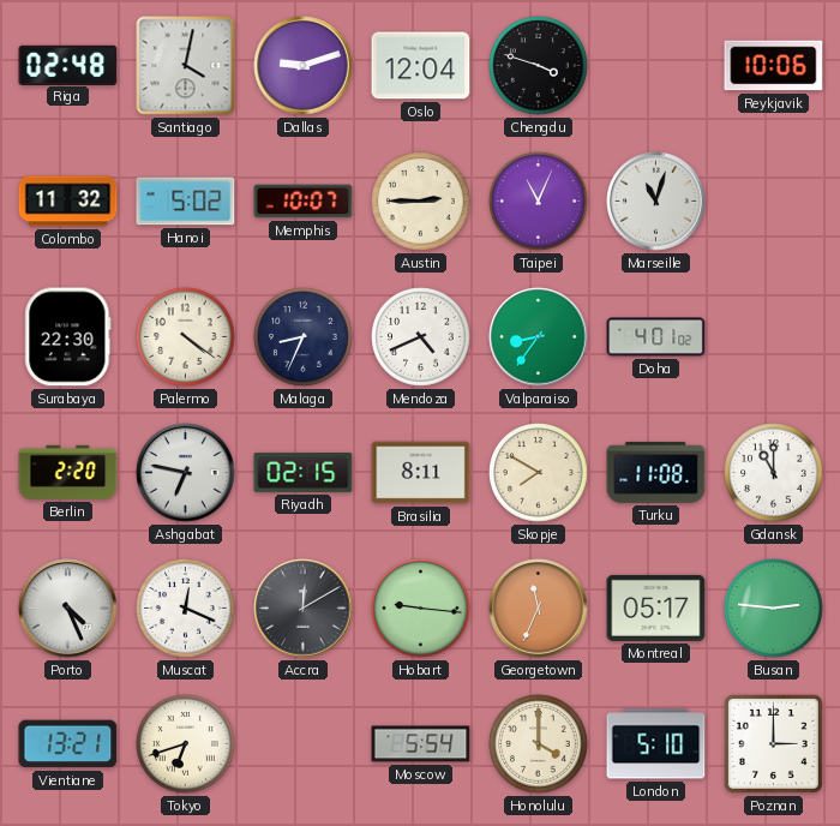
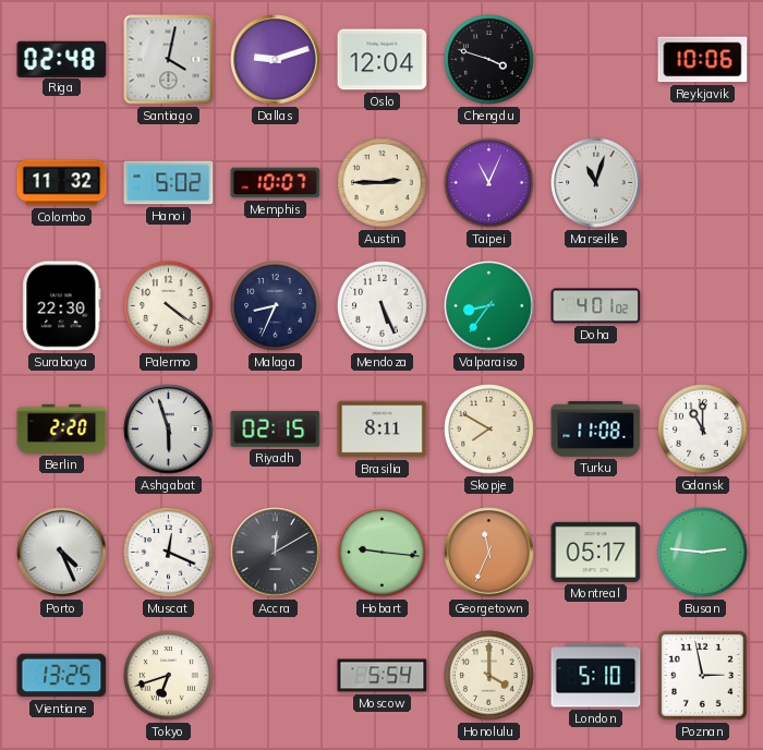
Mendoza: 4:41 -> 5:26
Ashgabat: 6:47 -> 5:57
Vientiane: 13:21 -> 13:25
Poznan: 3:00 -> 2:58
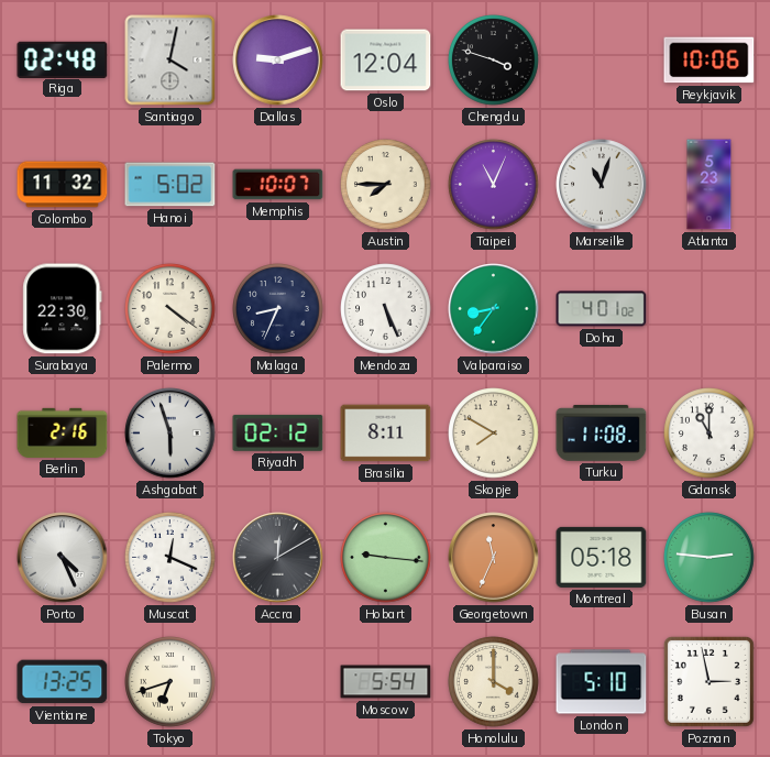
Austin: 2:45 -> 7:45
Atlanta: none -> 5:23
Berlin: 2:20 -> 2:16
Riyadh: 02:15 -> 02:12
Montreal: 05:17 -> 05:18
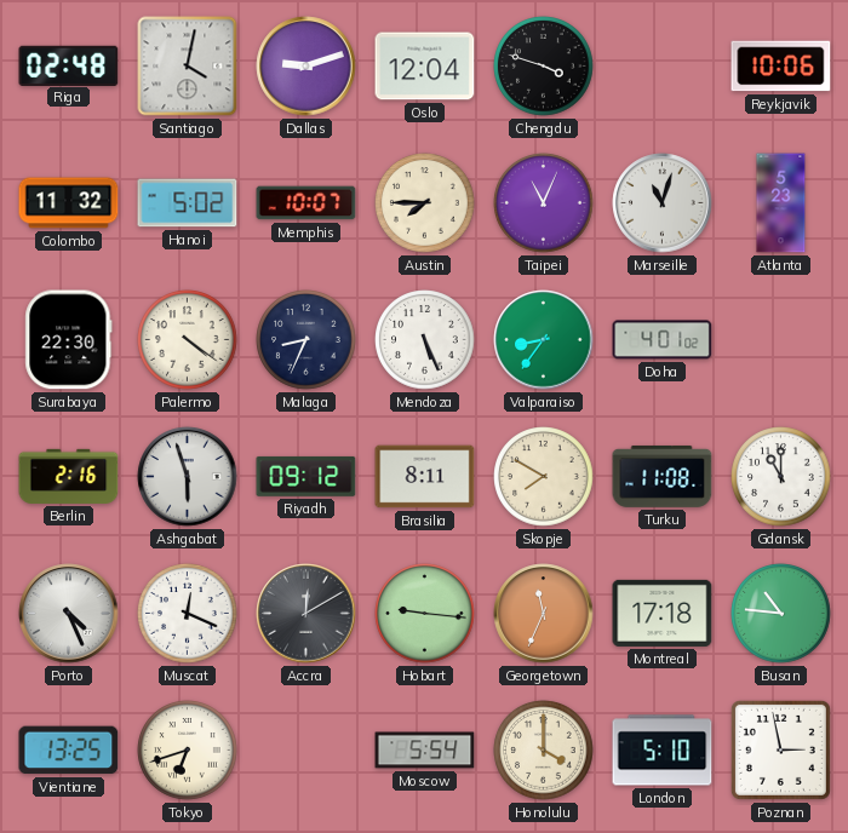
Riyadh: 02:12 -> 09:12
Montreal: 05:18 -> 17:18
Busan: 2:46 -> 10:46
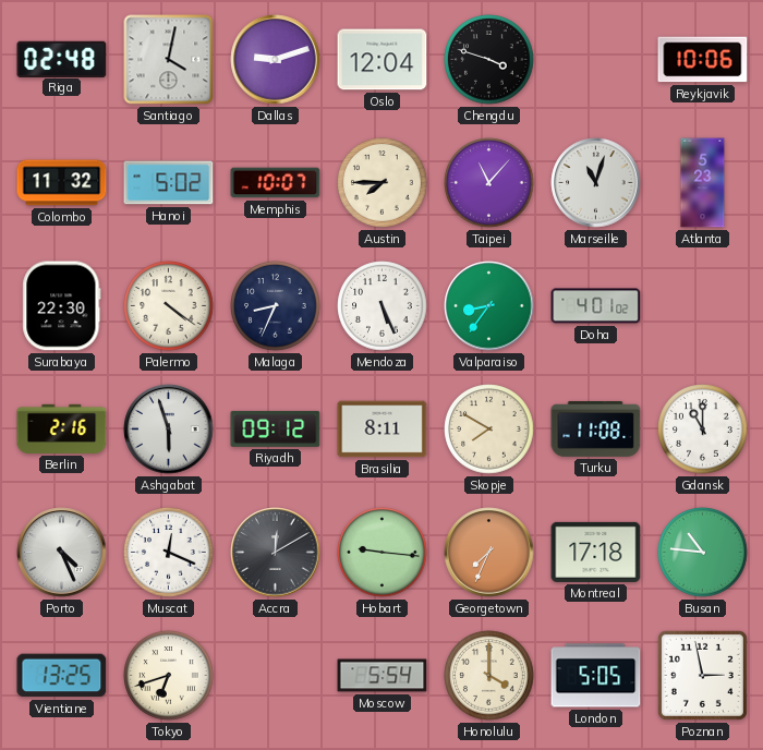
Taipei: 11:04 -> 11:07
Georgetown: 11:34 -> 7:34
London: 5:10 -> 5:05
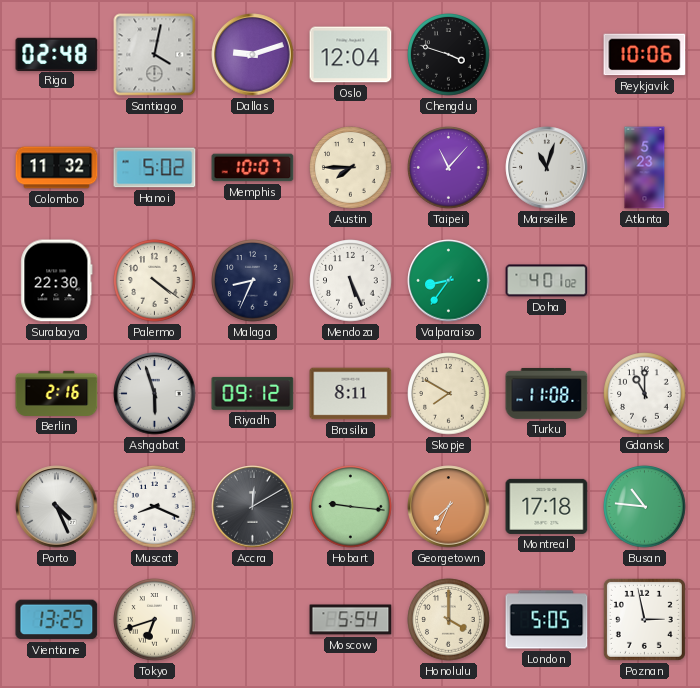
Muscat: 12:19 -> 8:19
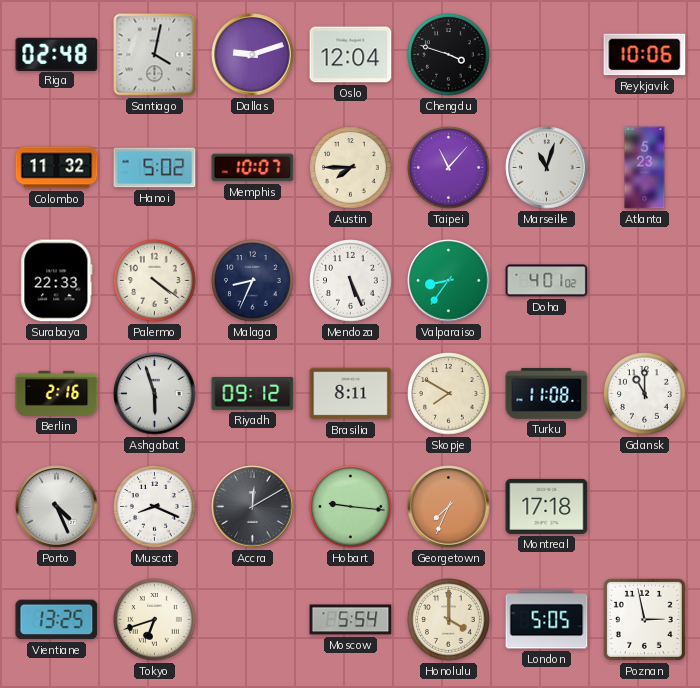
Surabaya: 22:30 -> 22:33
Busan: 10:46 -> none
